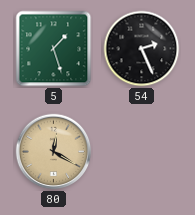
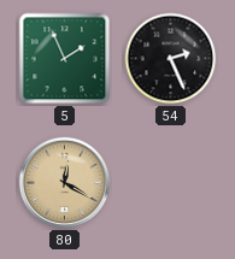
5: 1:27 -> 1:56
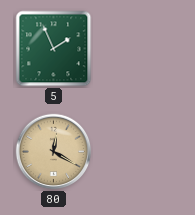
54: 2:26 -> none
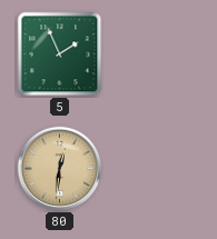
80: 12:20 -> 12:31
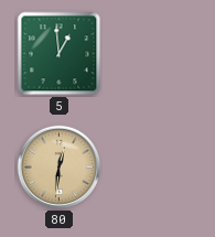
5: 1:56 -> 12:59
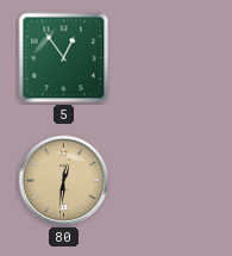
5: 12:59 -> 12:54
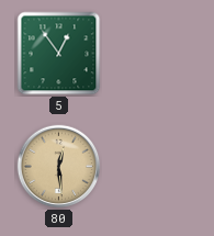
80: 12:31 -> 12:29
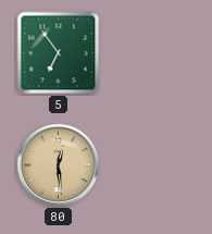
5: 12:54 -> 6:54
